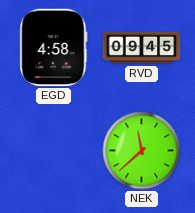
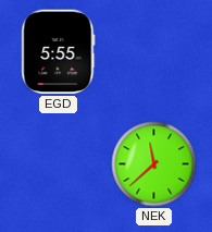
EGD: 4:58 -> 5:55
RVD: 09:45 -> none
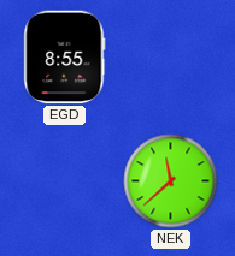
EGD: 5:55 -> 8:55
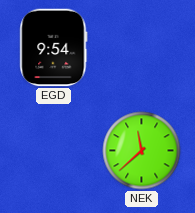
EGD: 8:55 -> 9:54
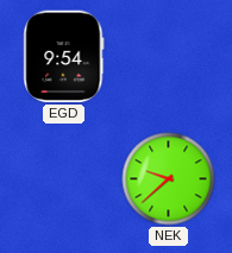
NEK: 11:38 -> 9:38
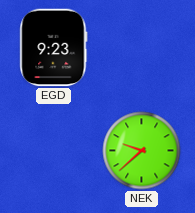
EGD: 9:54 -> 9:23
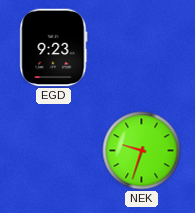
NEK: 9:38 -> 9:33
